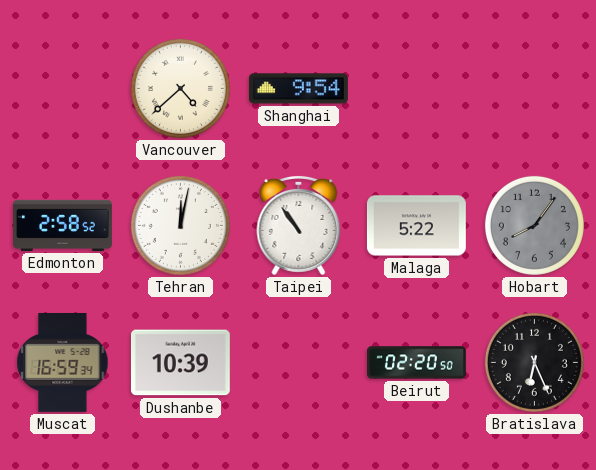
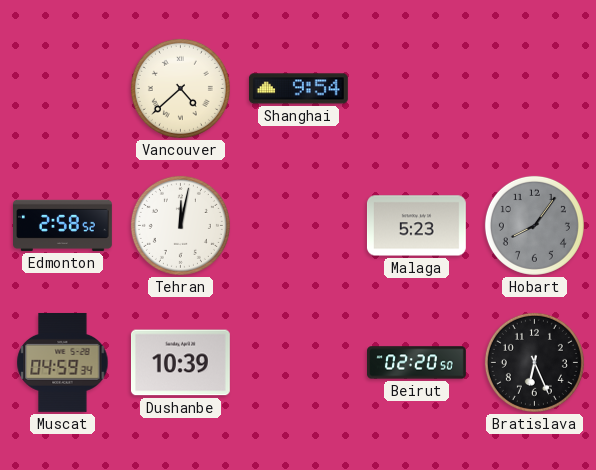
Taipei: 10:54 -> none
Malaga: 5:22 -> 5:23
Muscat: 16:59 -> 04:59
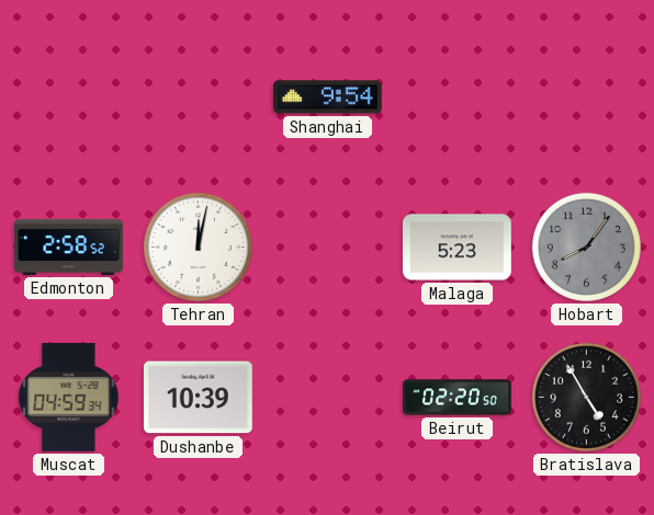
Vancouver: 4:38 -> none
Bratislava: 6:26 -> 4:55
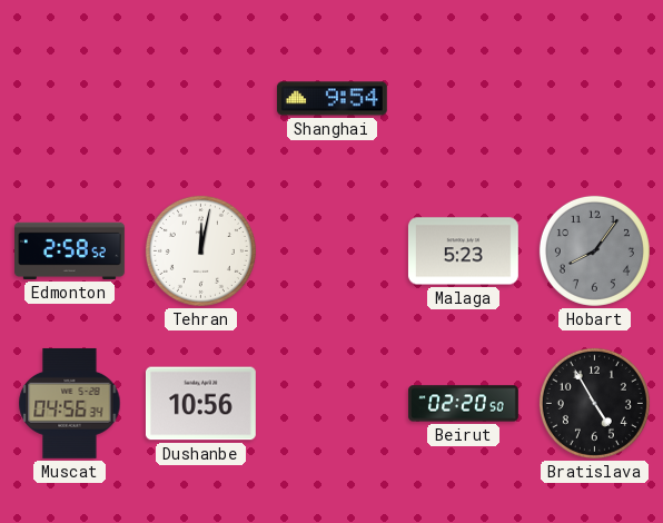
Muscat: 04:59 -> 04:56
Dushanbe: 10:39 -> 10:56
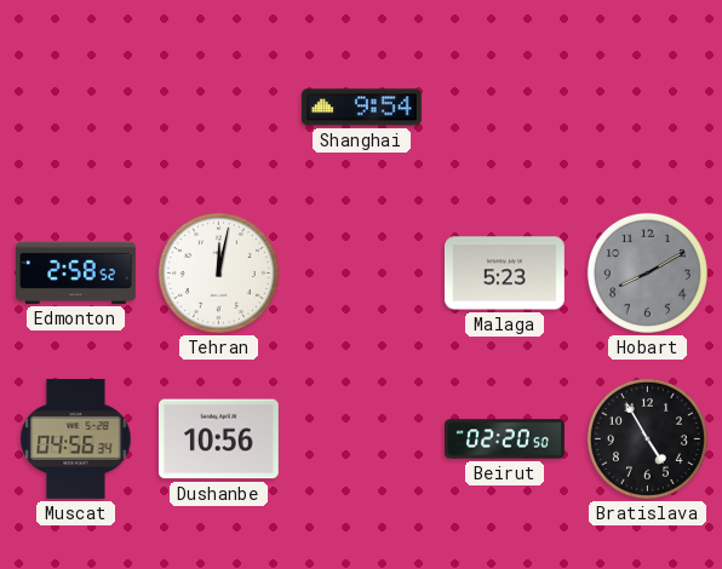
Hobart: 8:06 -> 8:10
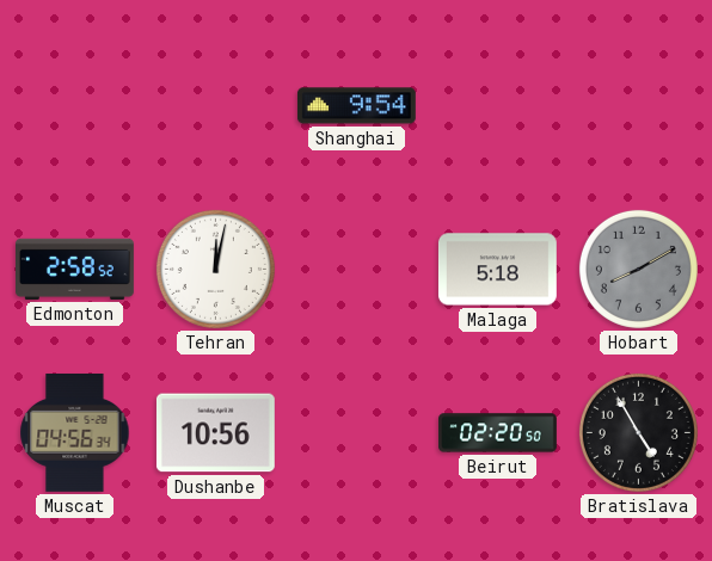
Malaga: 5:23 -> 5:18
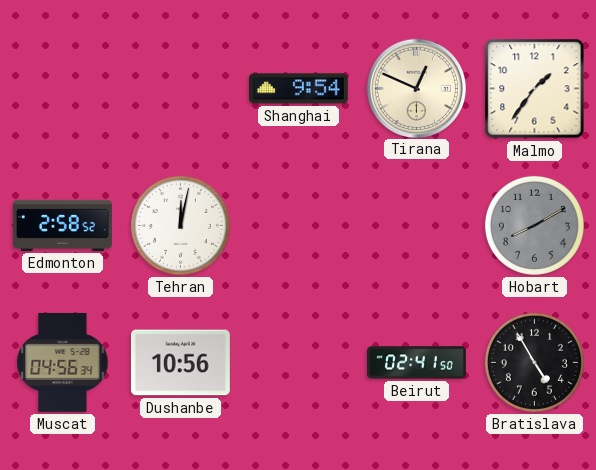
Tirana: none -> 12:49
Malmo: none -> 1:36
Malaga: 5:18 -> none
Beirut: 02:20 -> 02:41
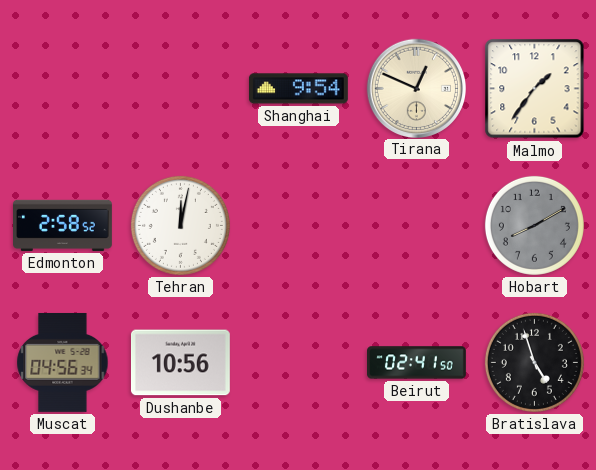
Bratislava: 4:55 -> 4:57
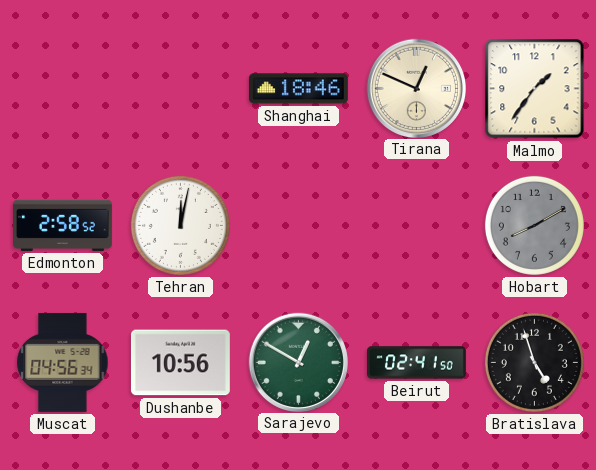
Shanghai: 9:54 -> 18:46
Sarajevo: none -> 12:50
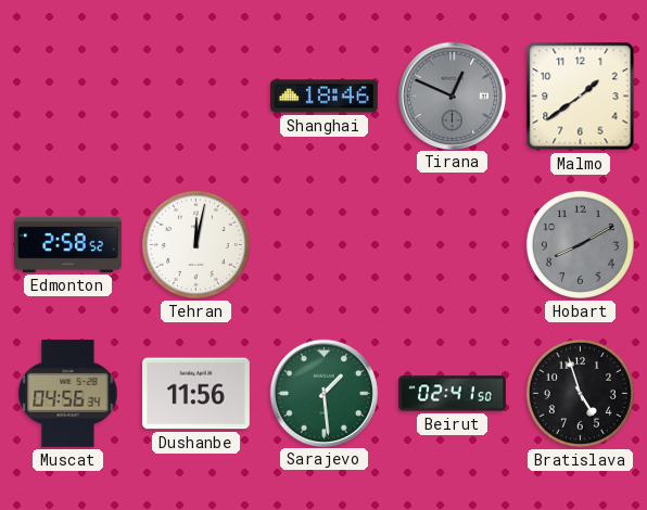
Tirana dial: cream -> grey
Malmo: 1:36 -> 1:39
Dushanbe: 10:56 -> 11:56
Sarajevo: 12:50 -> 1:29
